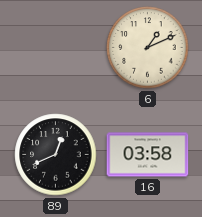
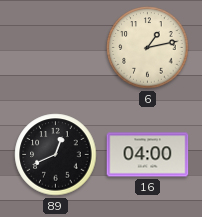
6: 1:11 -> 1:13
16: 03:58 -> 04:00
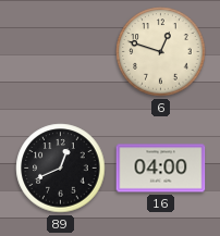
6: 1:13 -> 12:48
